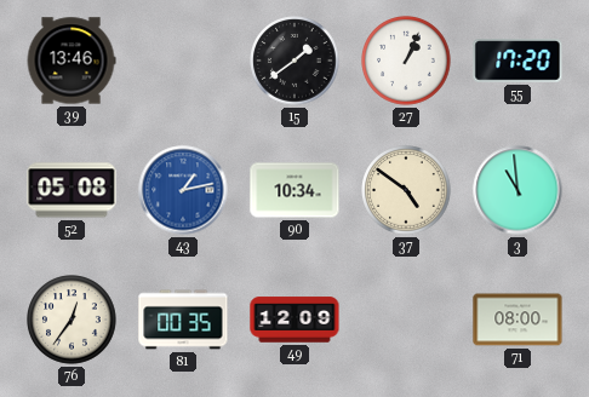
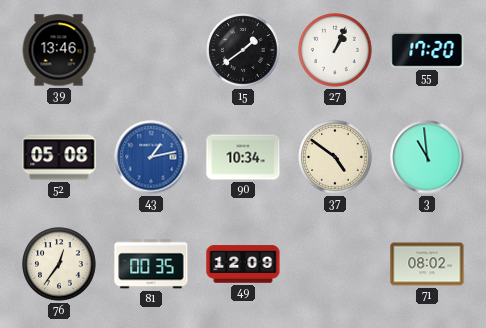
71: 08:00 -> 08:02
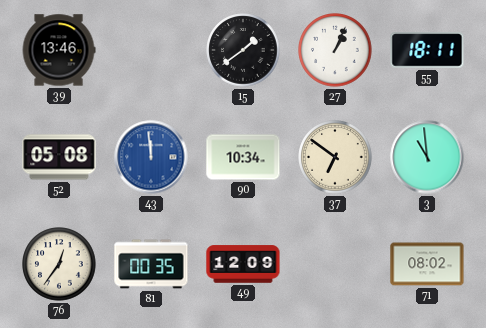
55: 17:20 -> 18:11
43: 1:13 -> 11:59
37: 4:51 -> 6:51
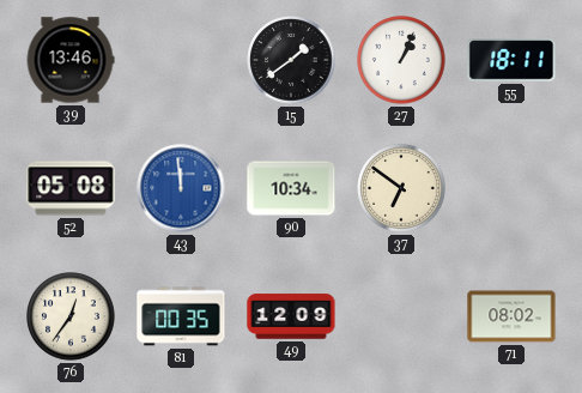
3: 10:59 -> none
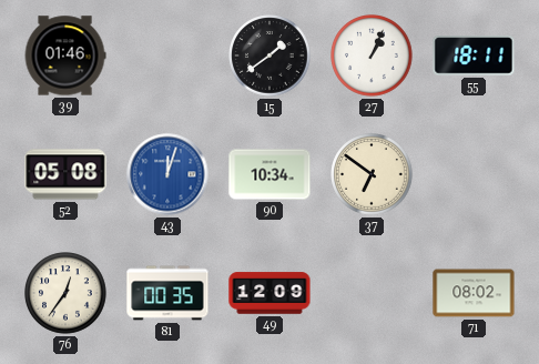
39: 13:46 -> 01:46
43: 11:59 -> 12:03
